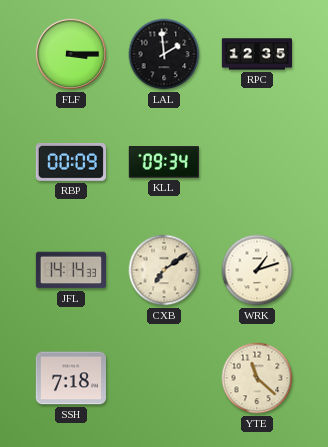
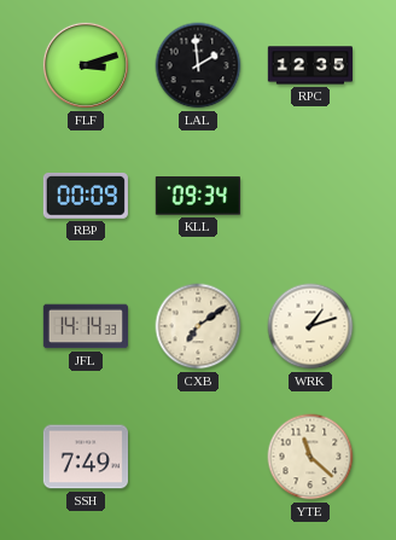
FLF: 3:15 -> 3:12
SSH: 7:18 -> 7:49
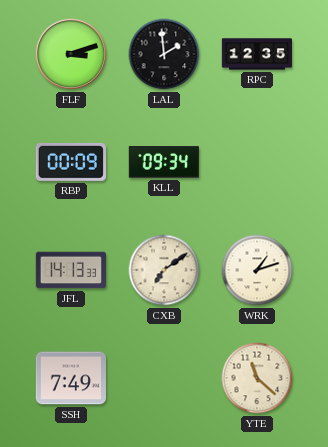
JFL: 14:14 -> 14:13
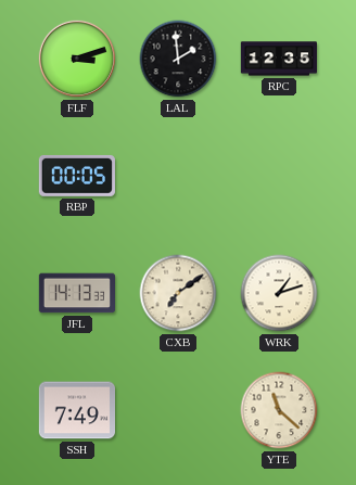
RBP: 00:09 -> 00:05
KLL: 09:34 -> none
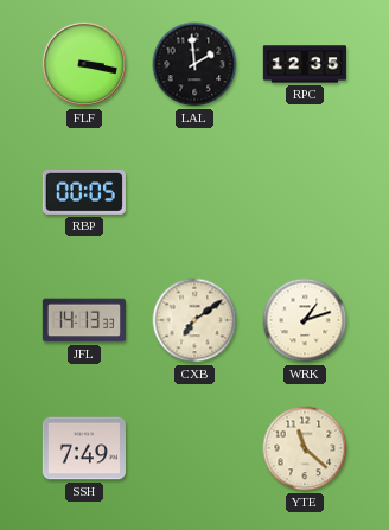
FLF: 3:12 -> 3:17
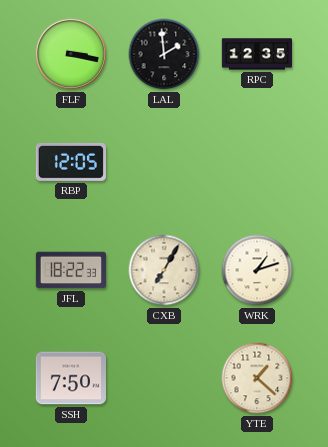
RBP: 00:05 -> 12:05
JFL: 14:13 -> 18:22
CXB: 7:09 -> 7:05
SSH: 7:49 -> 7:50
YTE: 11:22 -> 1:22
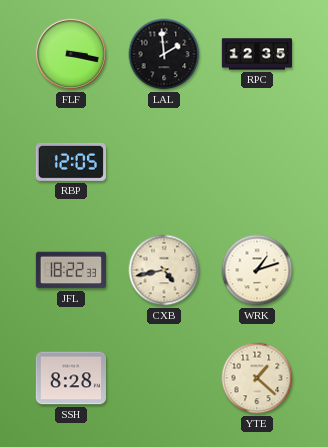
CXB: 7:05 -> 4:43
SSH: 7:50 -> 8:28
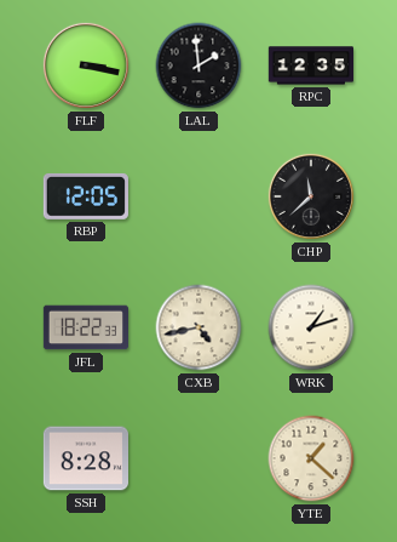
CHP: none -> 11:38
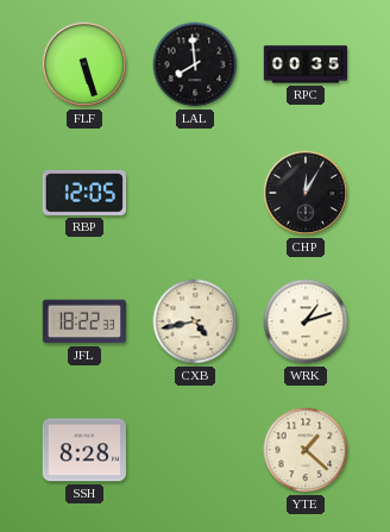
FLF: 3:17 -> 5:27
LAL: 1:59 -> 7:59
RPC: 12:35 -> 00:35
CHP: 11:38 -> 12:05
